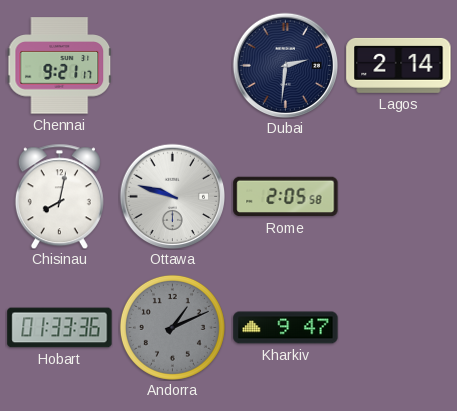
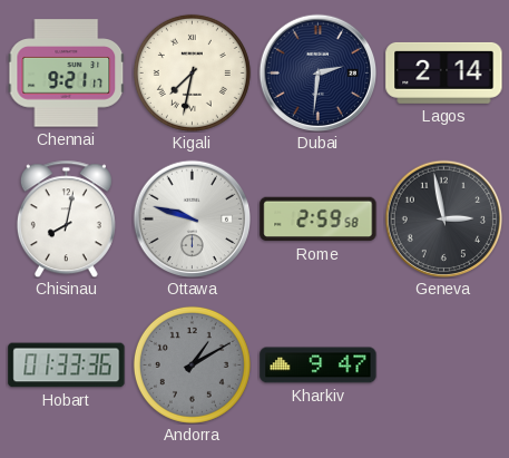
Kigali: none -> 7:32
Rome: 2:05 -> 2:59
Geneva: none -> 2:58
Andorra: 1:11 -> 1:10
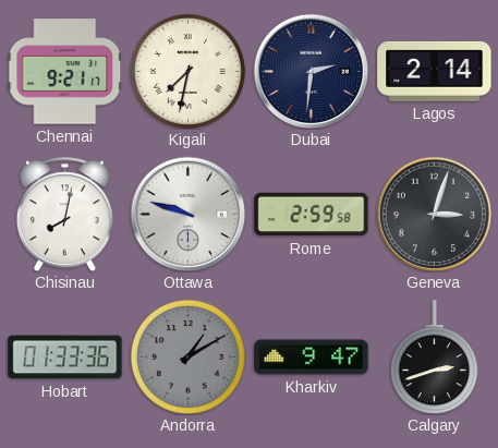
Geneva: 2:58 -> 3:03
Calgary: none -> 2:42
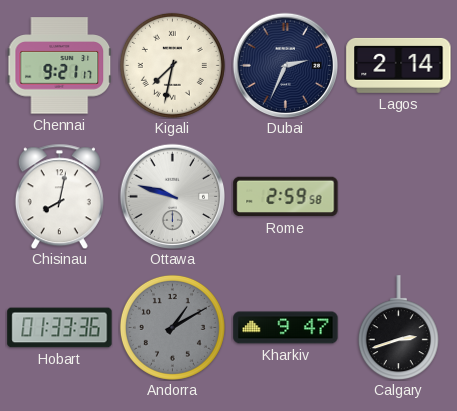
Dubai: 2:31 -> 2:34
Geneva: 3:03 -> none
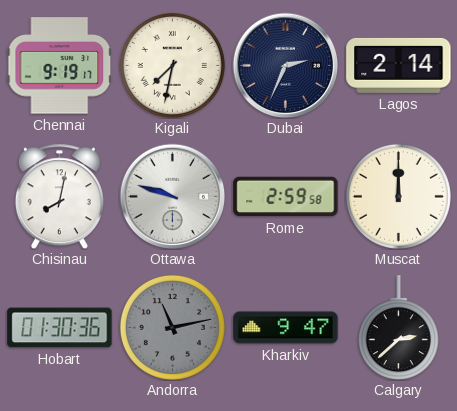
Chennai: 9:21 -> 9:19
Muscat: none -> 12:00
Hobart: 01:33 -> 01:30
Andorra: 1:10 -> 11:13
Calgary: 2:42 -> 2:38
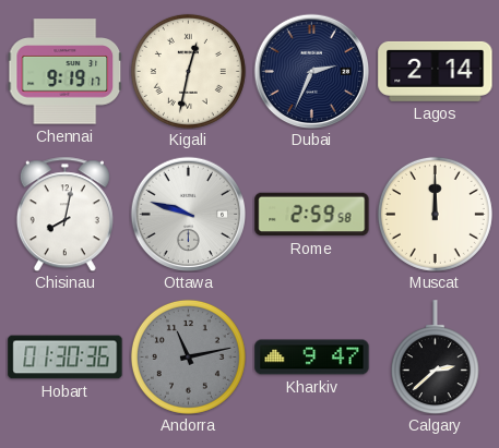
Kigali: 7:32 -> 12:32
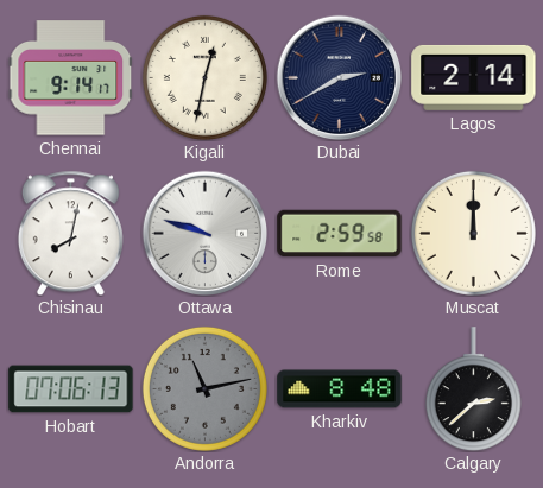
Chennai: 9:19 -> 9:14
Dubai: 2:34 -> 2:40
Hobart: 01:30 -> 07:06
Kharkiv: 9:47 -> 8:48
